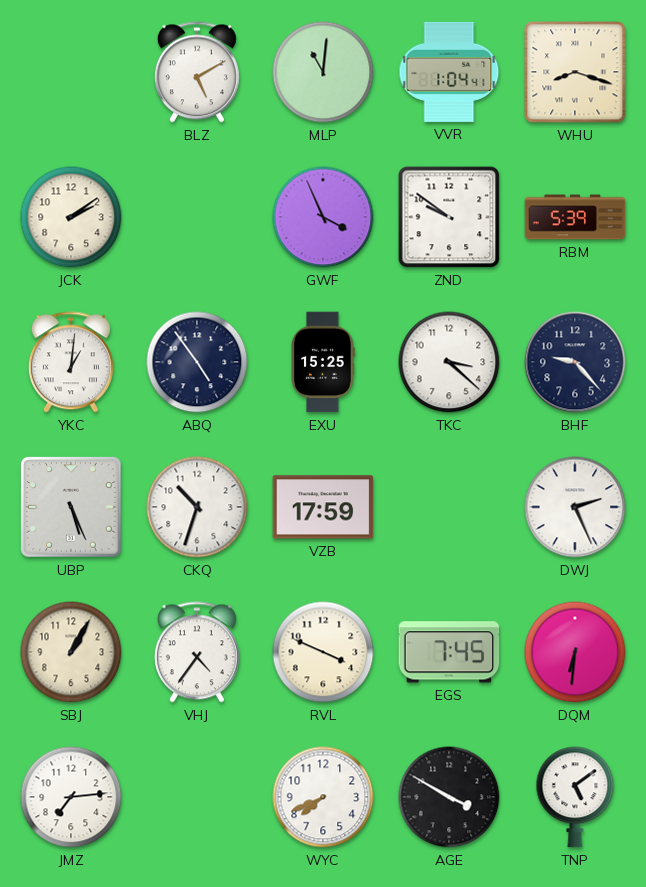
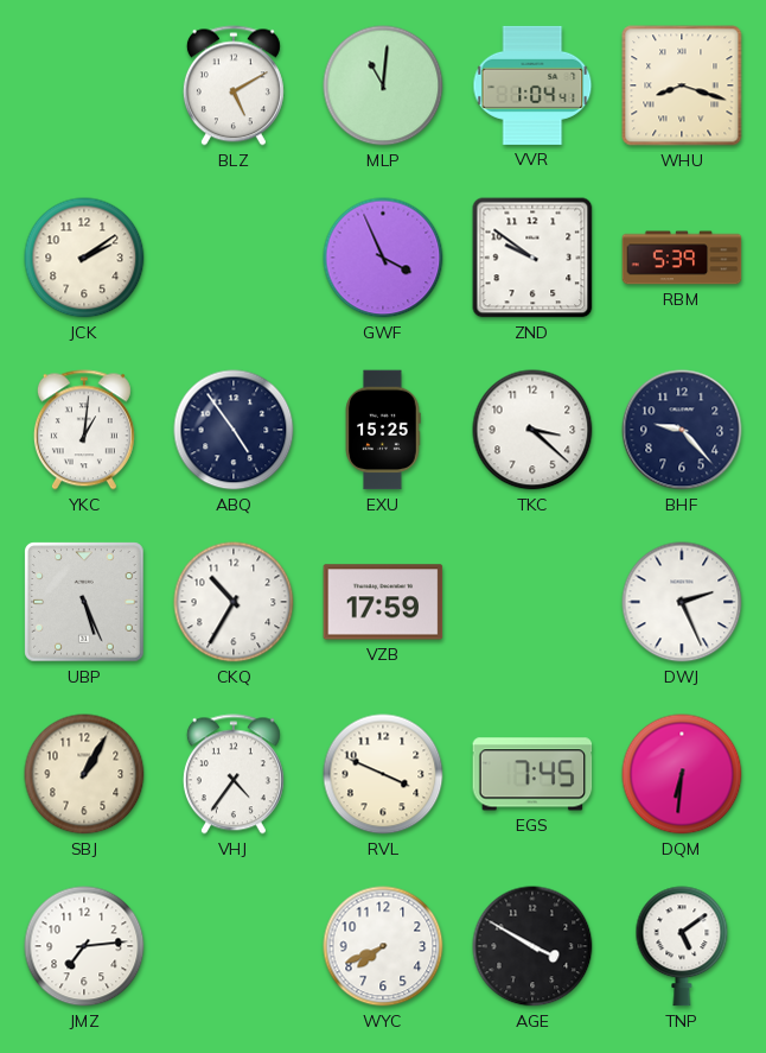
CKQ: 10:33 -> 10:35
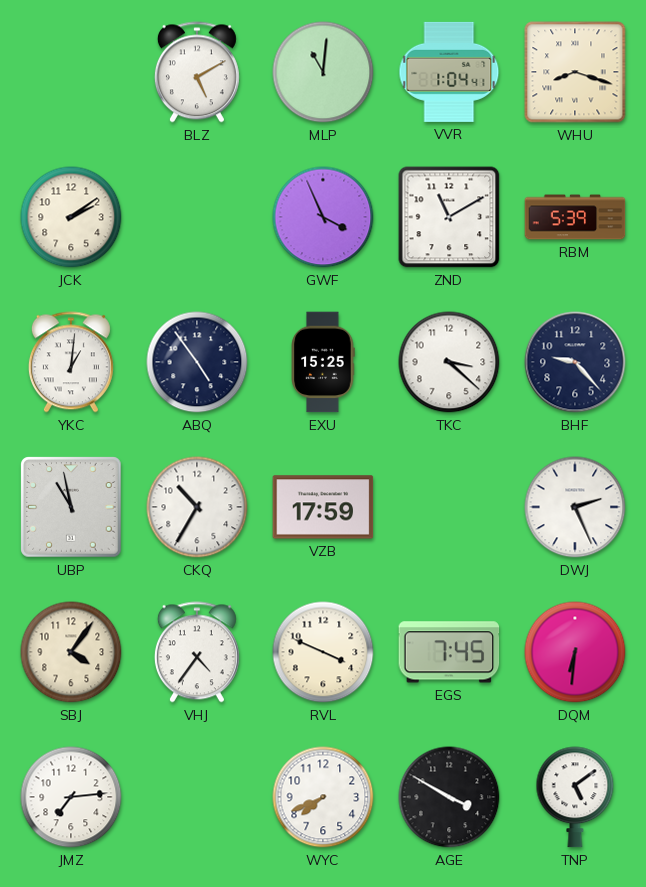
ZND: 9:51 -> 11:10
UBP: 5:26 -> 10:58
SBJ: 1:05 -> 4:06
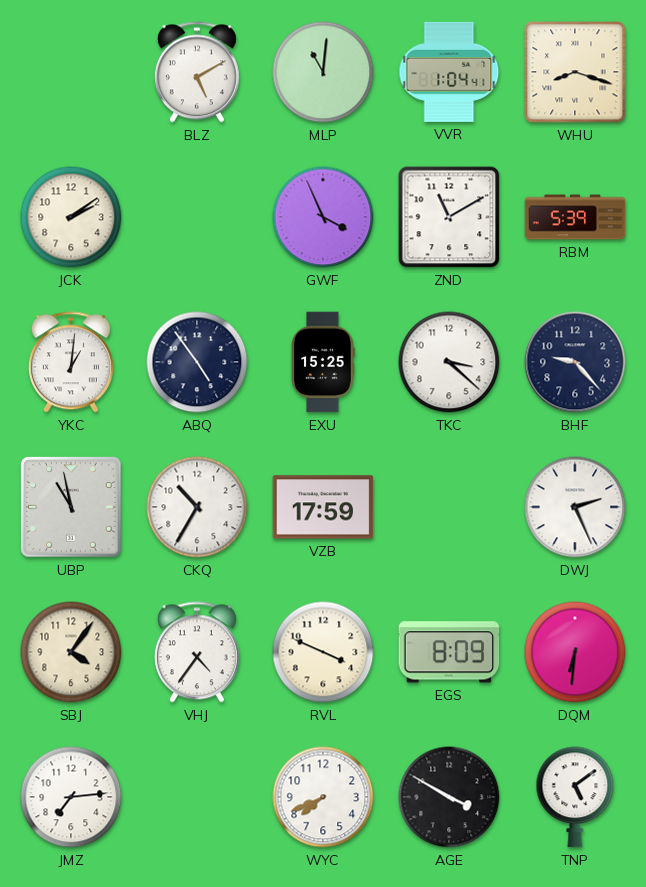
EGS: 7:45 -> 8:09
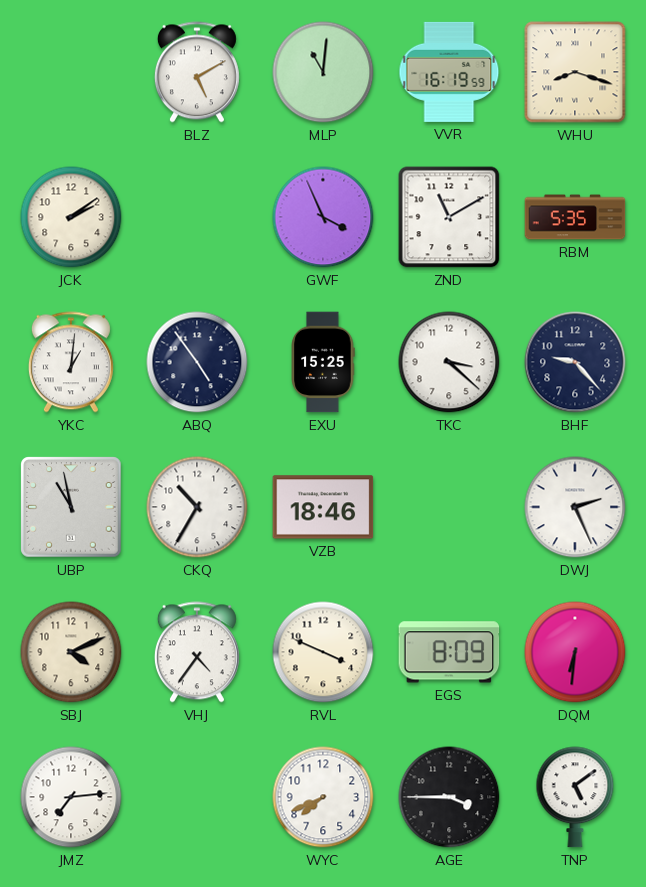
VVR: 1:04 -> 16:19
RBM: 5:39 -> 5:35
VZB: 17:59 -> 18:46
SBJ: 4:06 -> 4:11
AGE: 3:50 -> 3:45
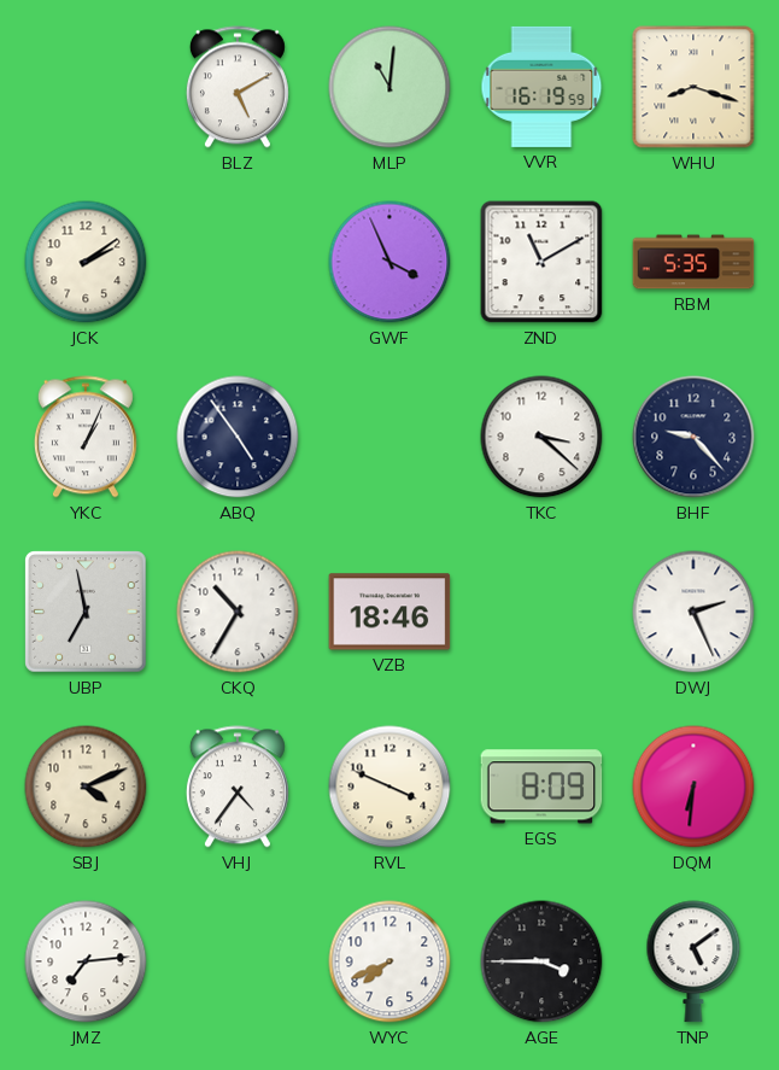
YKC: 1:01 -> 1:04
EXU: 15:25 -> none
UBP: 10:58 -> 6:58
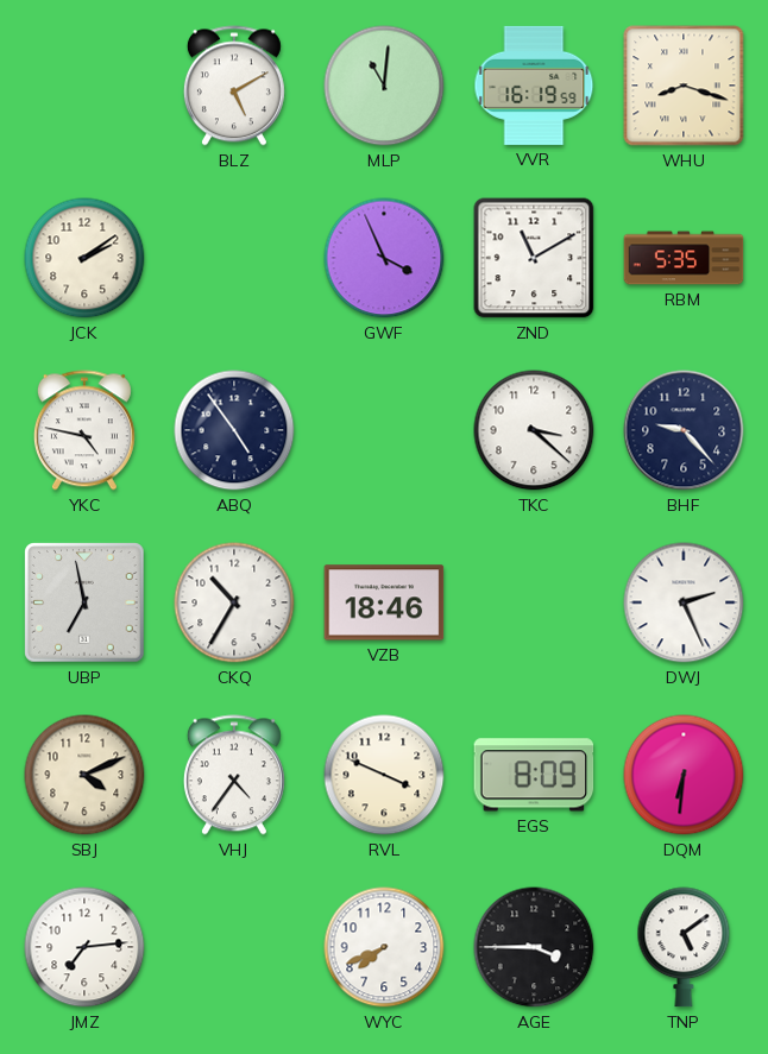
YKC: 1:04 -> 4:47
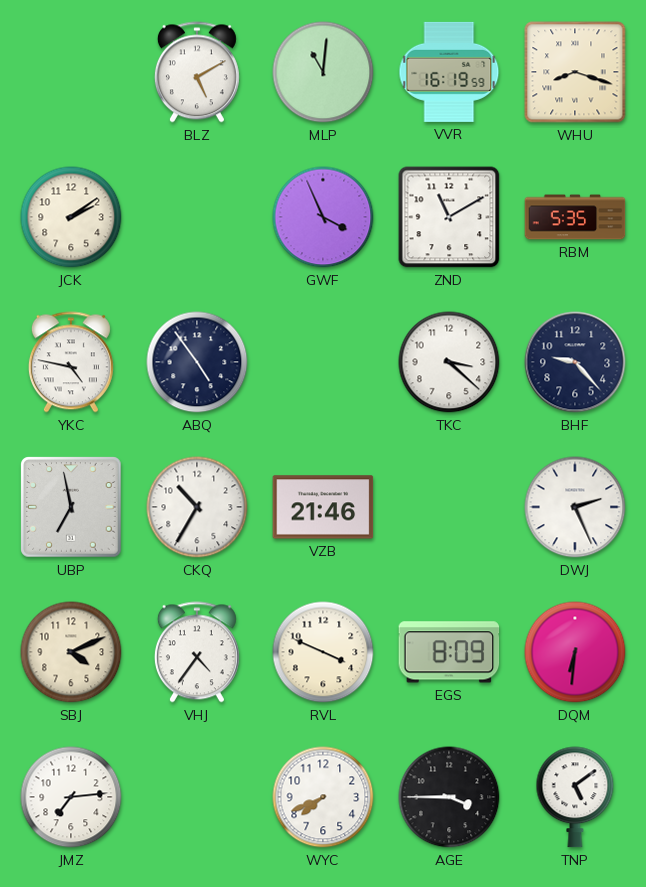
VZB: 18:46 -> 21:46
